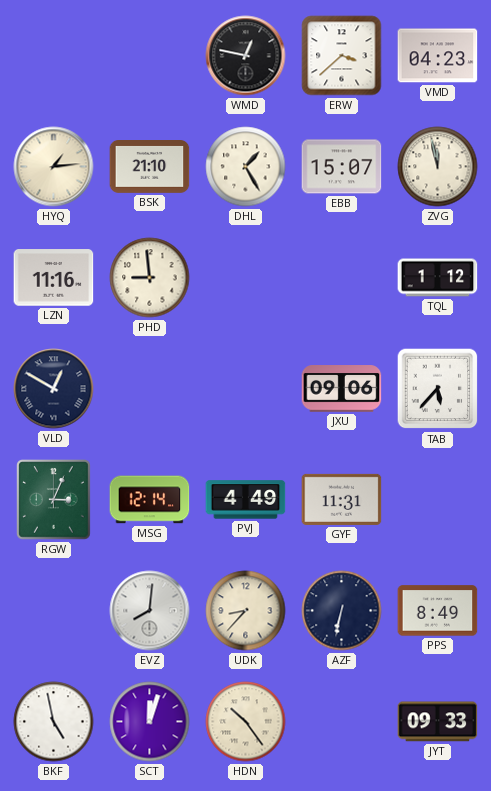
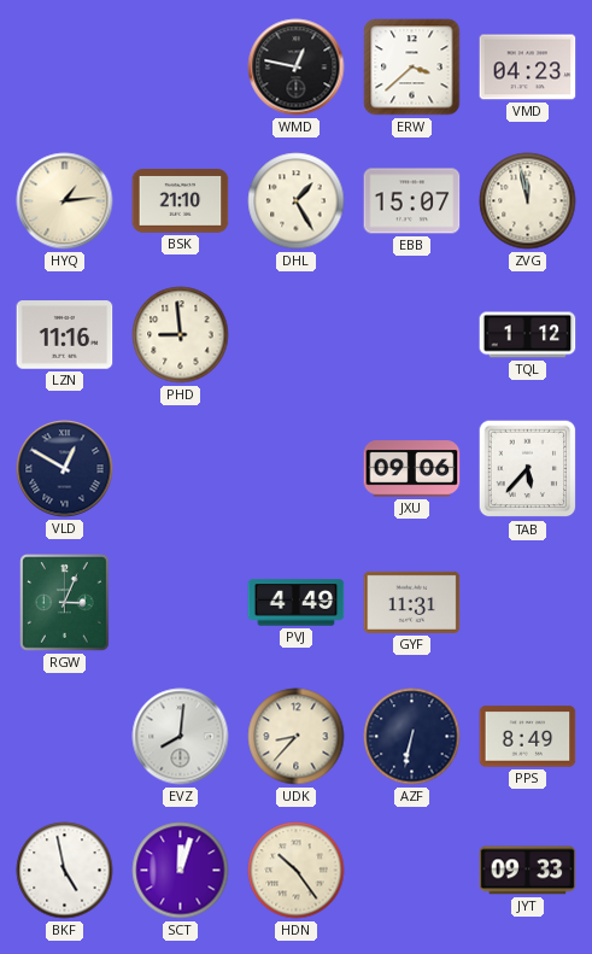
MSG: 12:14 -> none
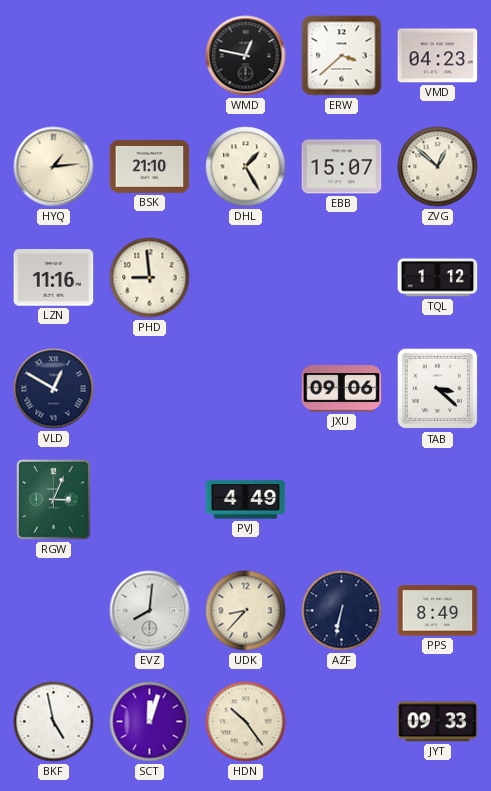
ZVG: 11:58 -> 12:52
TAB: 5:37 -> 3:22
GYF: 11:31 -> none
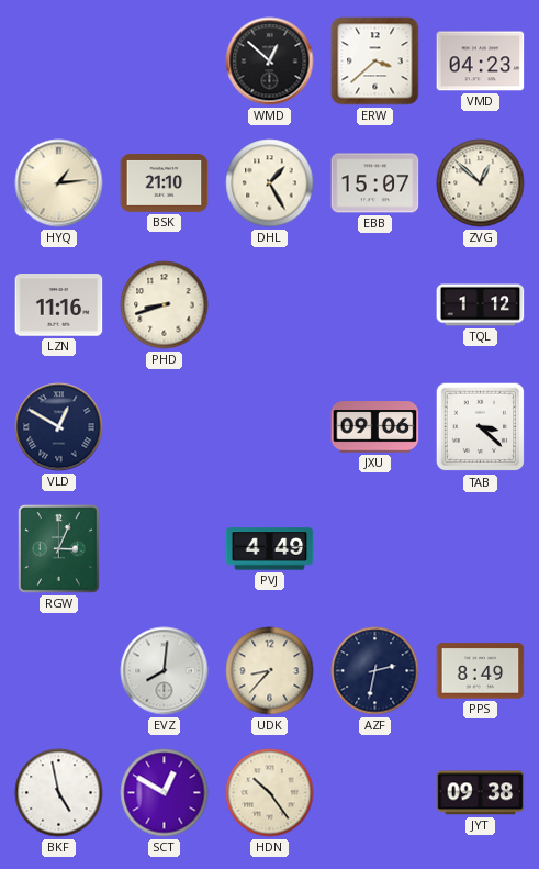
WMD: 12:47 -> 12:52
PHD: 8:59 -> 8:42
AZF: 6:32 -> 2:32
SCT: 12:03 -> 12:50
JYT: 09:33 -> 09:38
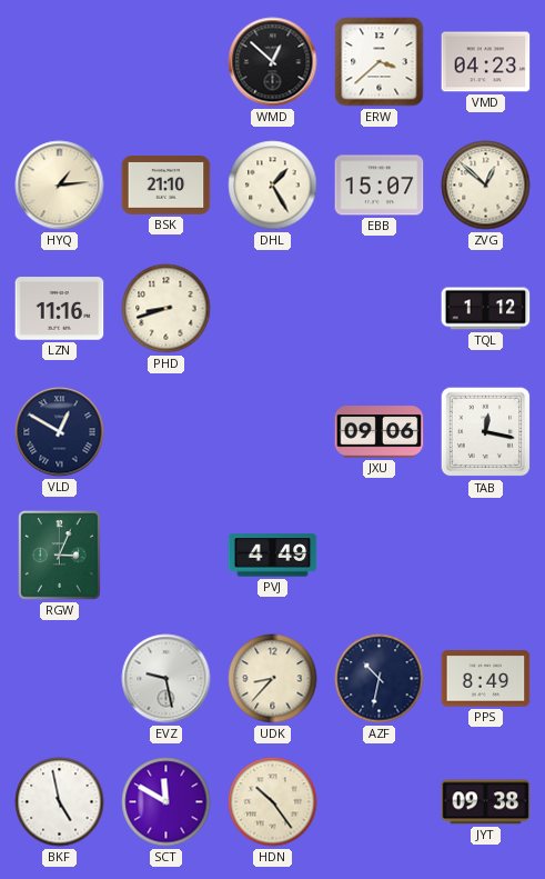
TAB: 3:22 -> 12:17
EVZ: 8:01 -> 9:28
AZF: 2:32 -> 10:32
SCT: 12:50 -> 11:50
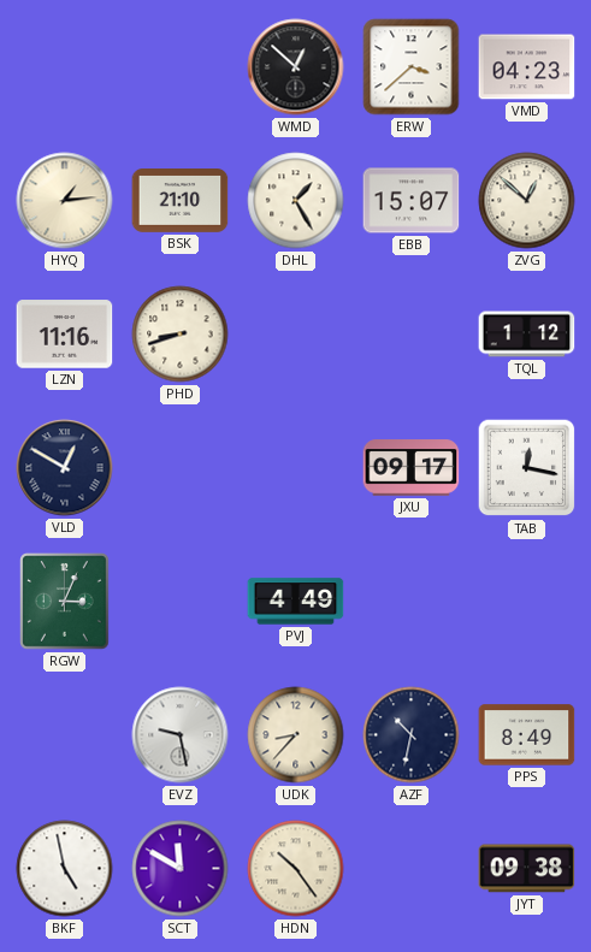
JXU: 09:06 -> 09:17
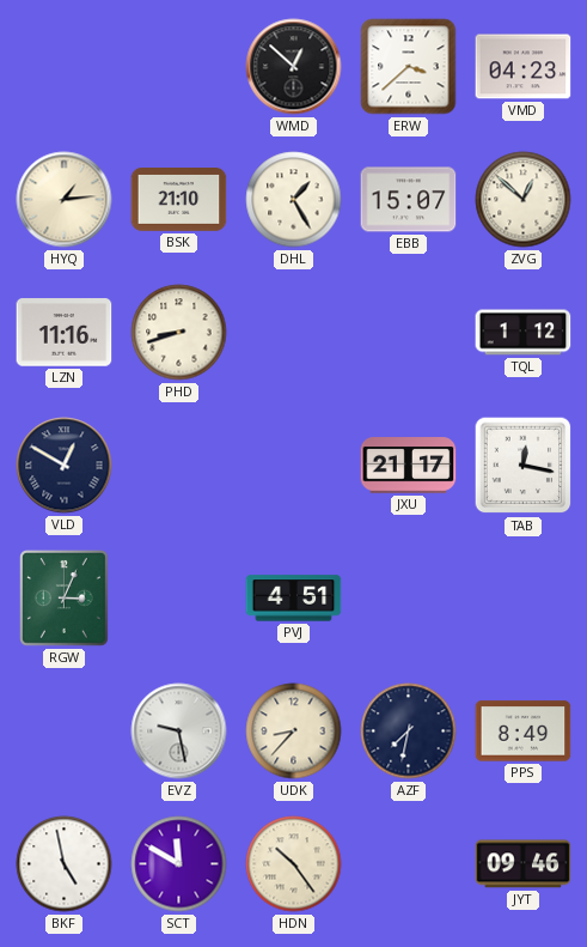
JXU: 09:17 -> 21:17
PVJ: 4:49 -> 4:51
AZF: 10:32 -> 7:32
JYT: 09:38 -> 09:46
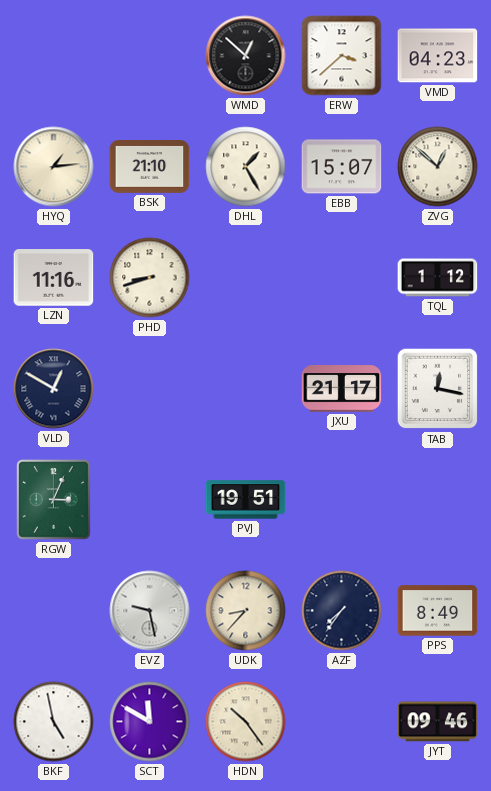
PVJ: 4:51 -> 19:51
AZF: 7:32 -> 7:36
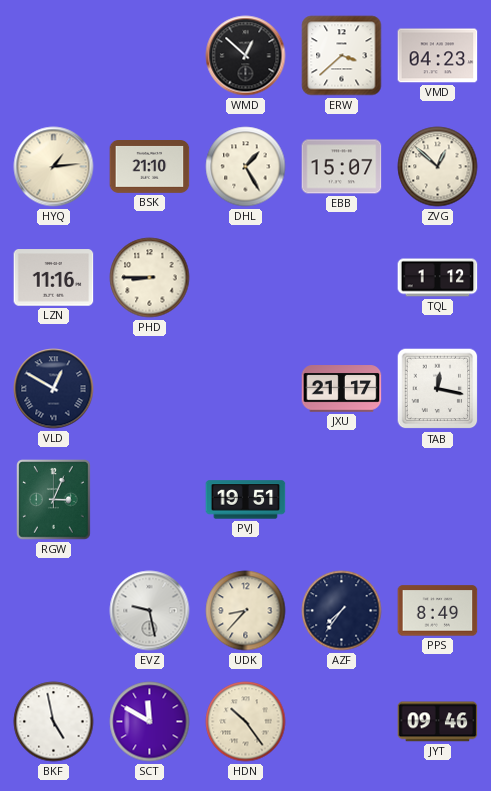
PHD: 8:42 -> 8:45
